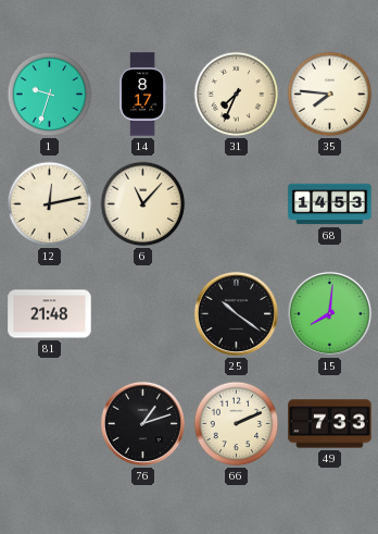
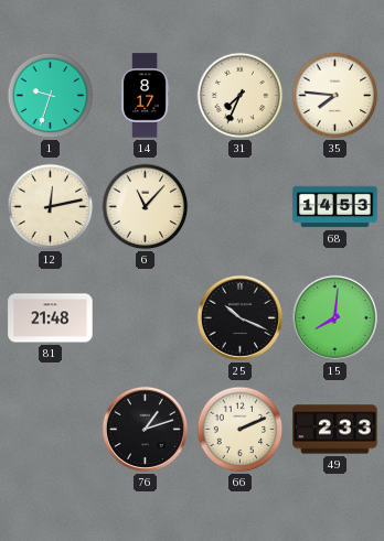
25: 10:21 -> 10:19
49: 7:33 -> 2:33
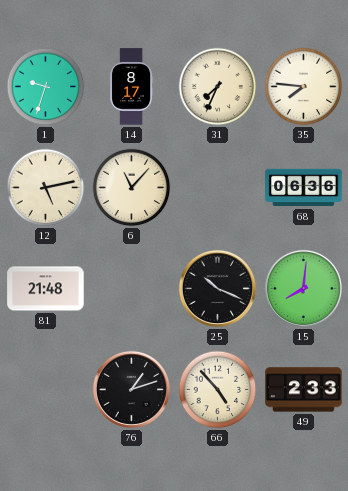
12: 12:13 -> 5:13
68: 14:53 -> 06:36
66: 2:11 -> 4:53
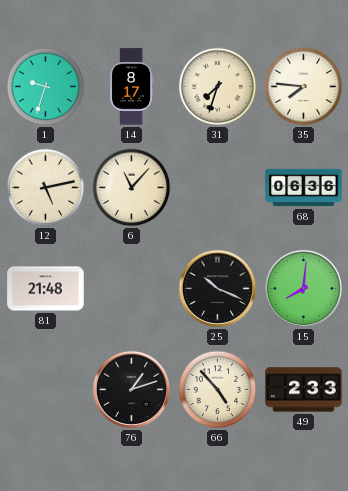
31: 7:34 -> 7:33
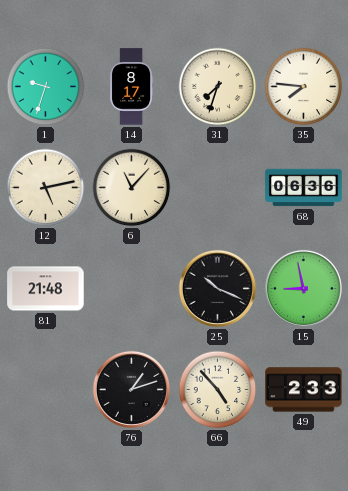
15: 8:01 -> 8:58
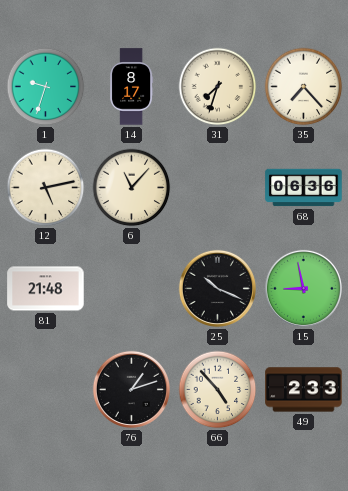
35: 7:46 -> 7:23
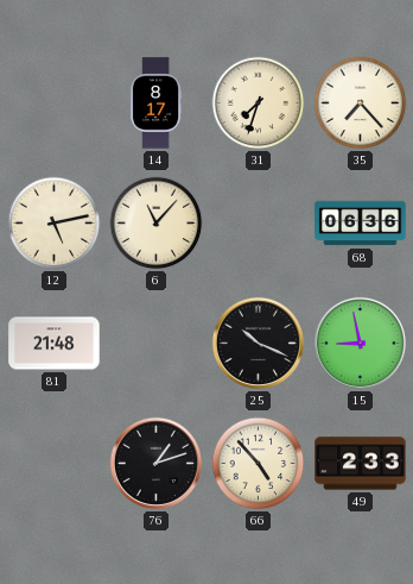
1: 9:33 -> none
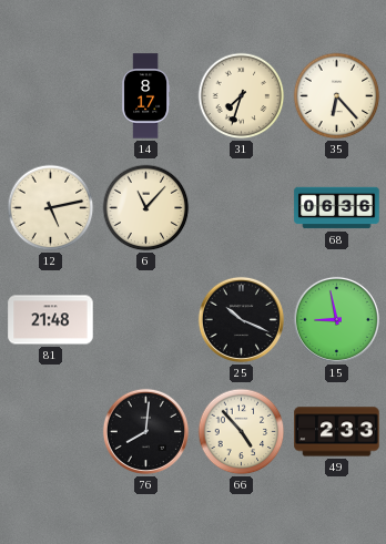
35: 7:23 -> 6:23
76: 1:12 -> 8:01
